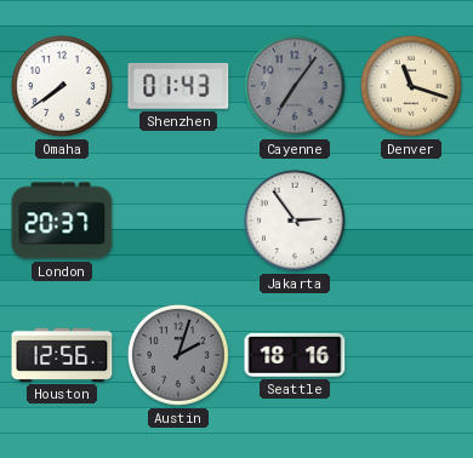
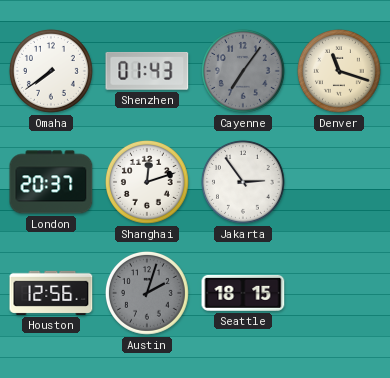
Shanghai: none -> 12:12
Seattle: 18:16 -> 18:15
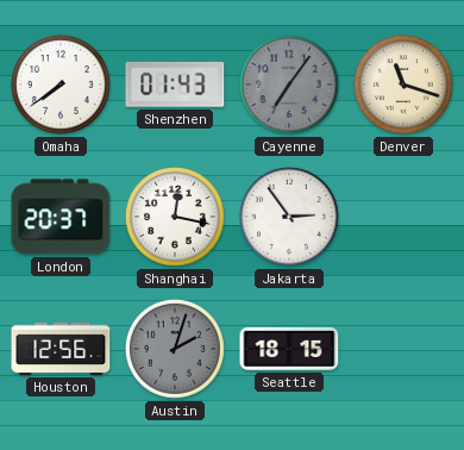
Shanghai: 12:12 -> 12:17
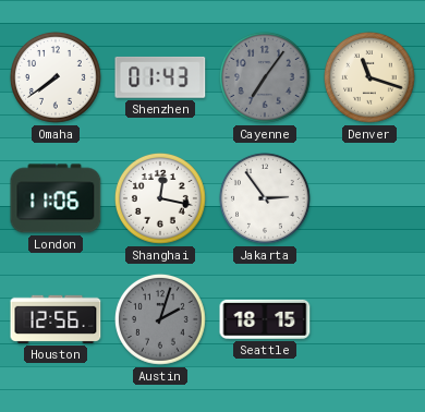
London: 20:37 -> 11:06
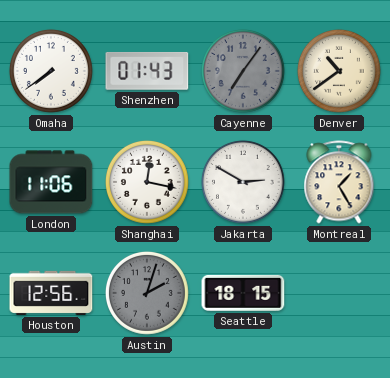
Denver: 11:18 -> 10:39
Jakarta: 2:54 -> 2:50
Montreal: none -> 1:25
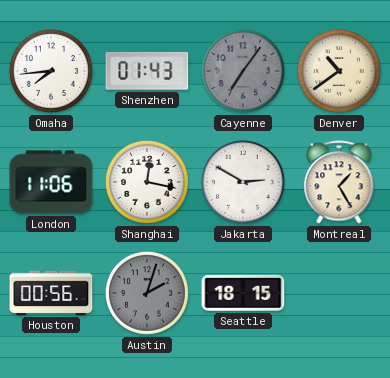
Omaha: 7:39 -> 7:44
Houston: 12:56 -> 00:56
